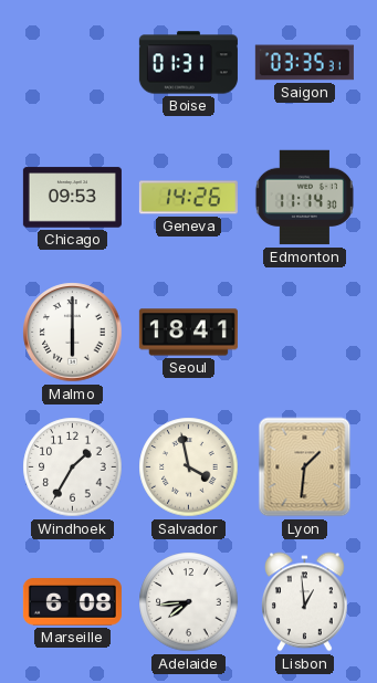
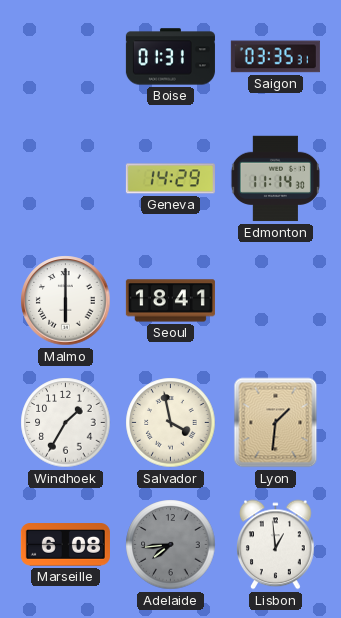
Chicago: 09:53 -> none
Geneva: 14:26 -> 14:29
Adelaide dial: white -> grey
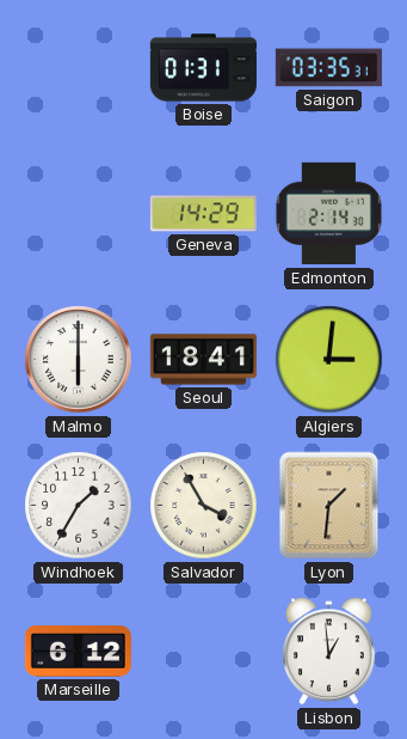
Edmonton: 11:14 -> 2:14
Algiers: none -> 3:01
Salvador: 3:58 -> 3:55
Marseille: 6:08 -> 6:12
Adelaide: 7:44 -> none
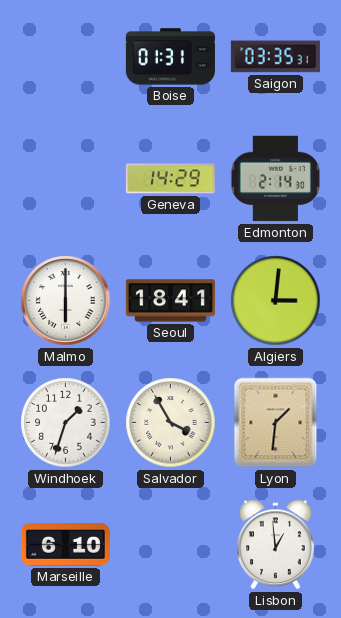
Windhoek: 1:35 -> 1:33
Marseille: 6:12 -> 6:10
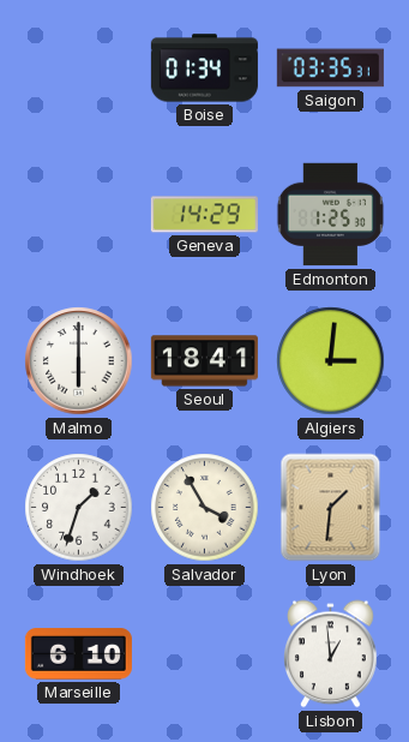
Boise: 01:31 -> 01:34
Edmonton: 2:14 -> 1:25
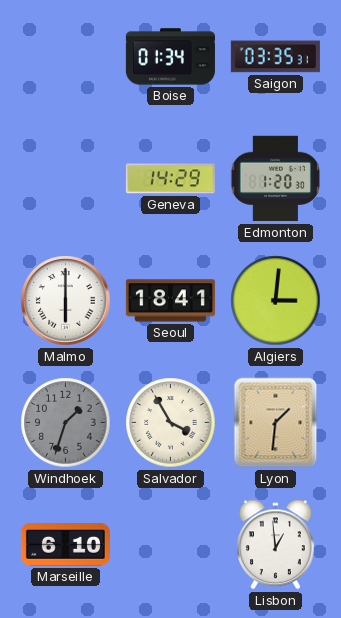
Edmonton: 1:25 -> 1:20
Windhoek dial: white -> grey
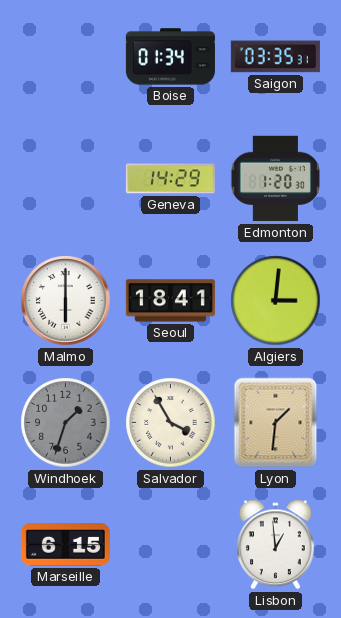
Marseille: 6:10 -> 6:15
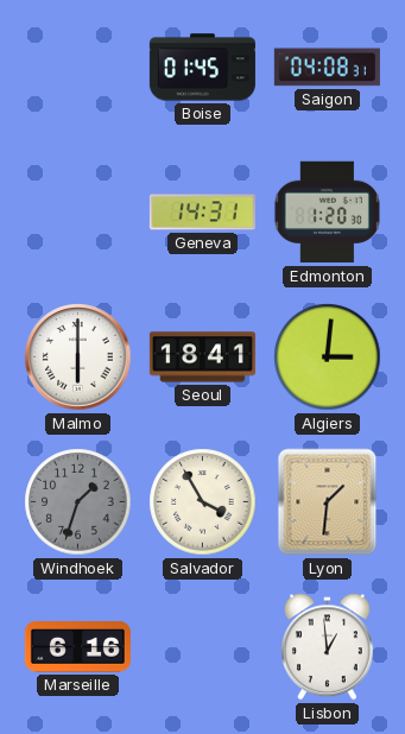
Boise: 01:34 -> 01:45
Saigon: 03:35 -> 04:08
Geneva: 14:29 -> 14:31
Marseille: 6:15 -> 6:16
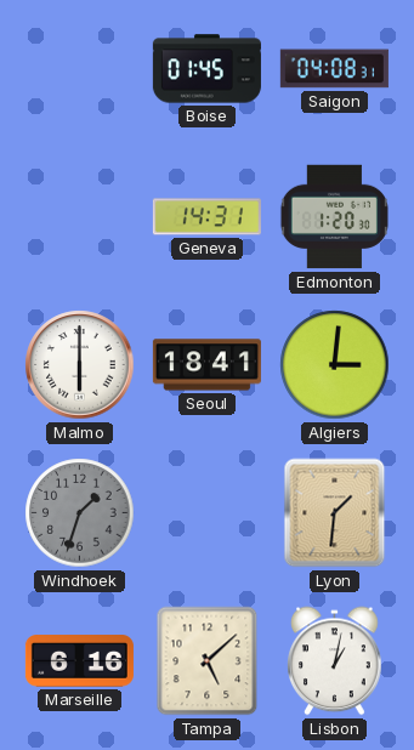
Salvador: 3:55 -> none
Tampa: none -> 5:08
Lisbon: 12:59 -> 1:02
